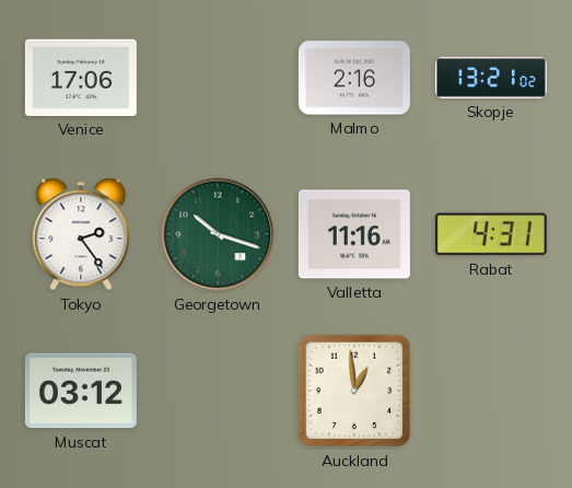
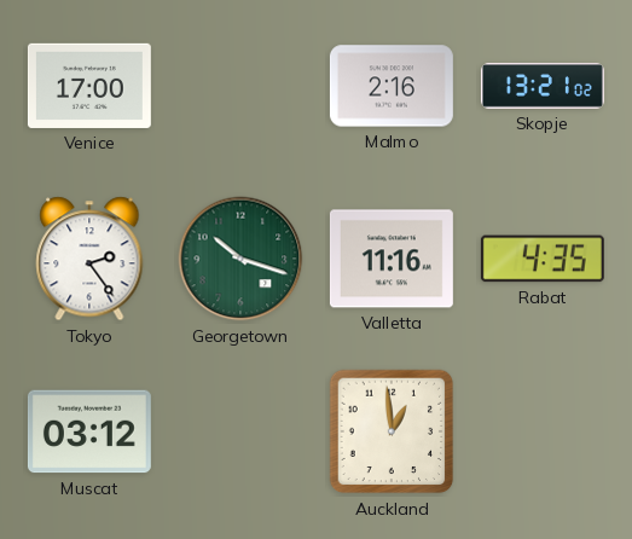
Venice: 17:06 -> 17:00
Rabat: 4:31 -> 4:35
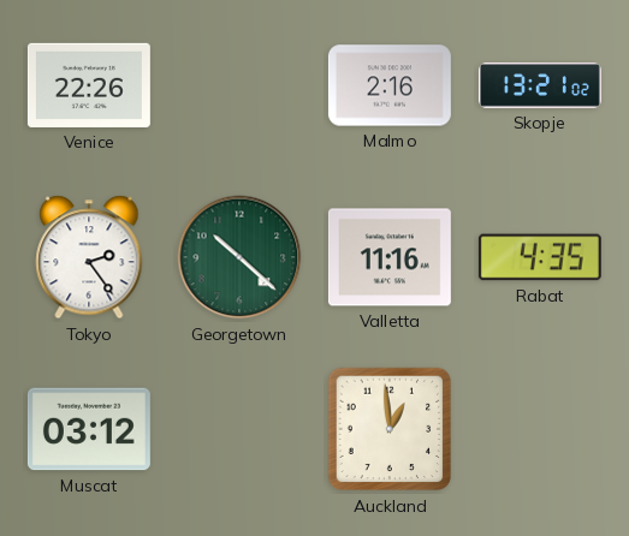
Venice: 17:00 -> 22:26
Georgetown: 10:18 -> 10:22
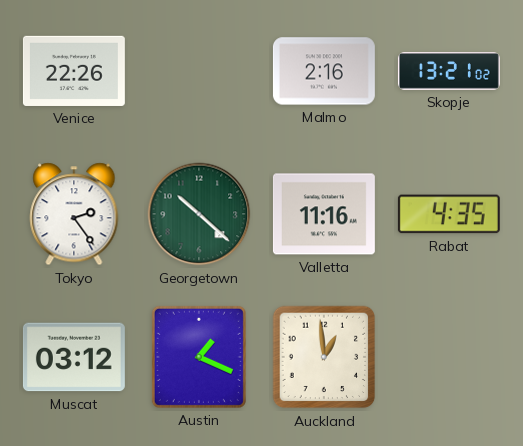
Austin: none -> 1:19
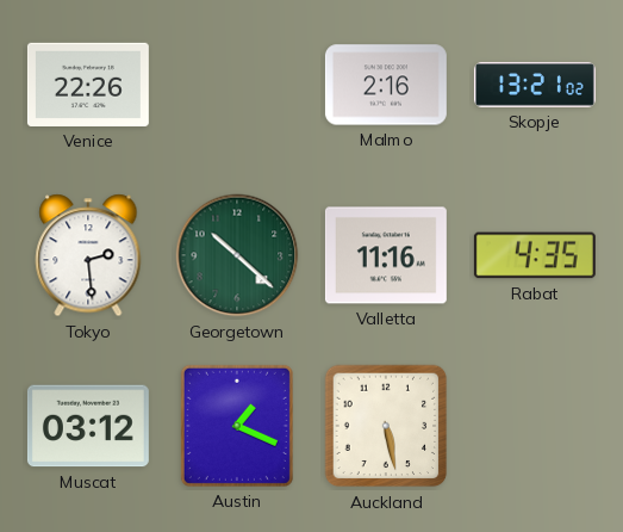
Tokyo: 2:24 -> 2:29
Auckland: 12:59 -> 5:28
